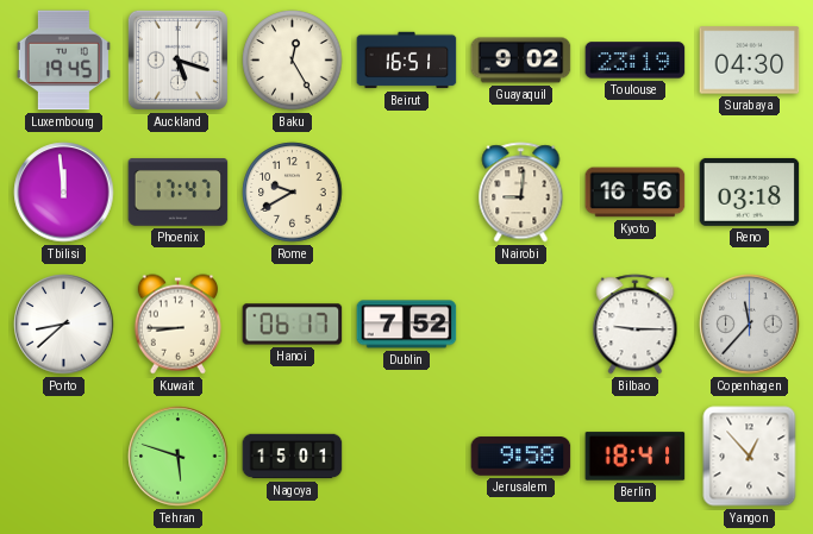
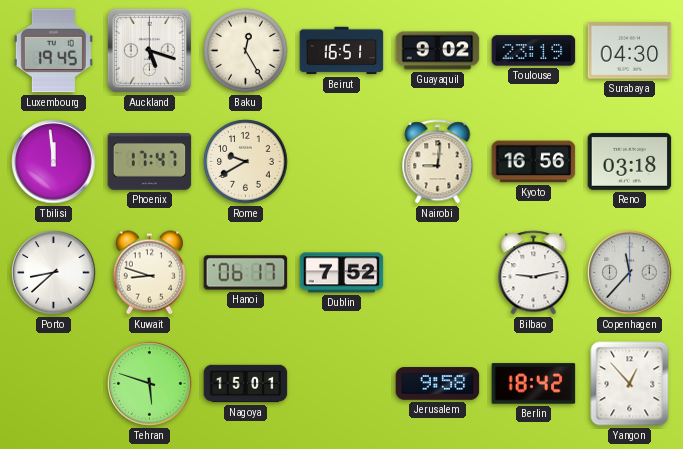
Kuwait: 8:45 -> 8:48
Bilbao: 9:15 -> 9:13
Berlin: 18:41 -> 18:42
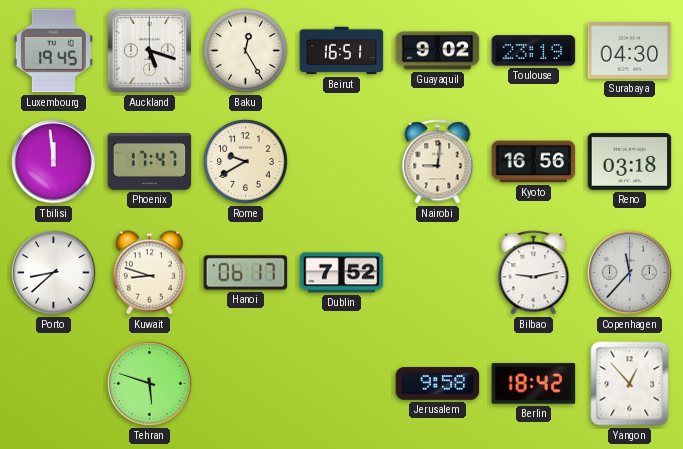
Nagoya: 15:01 -> none
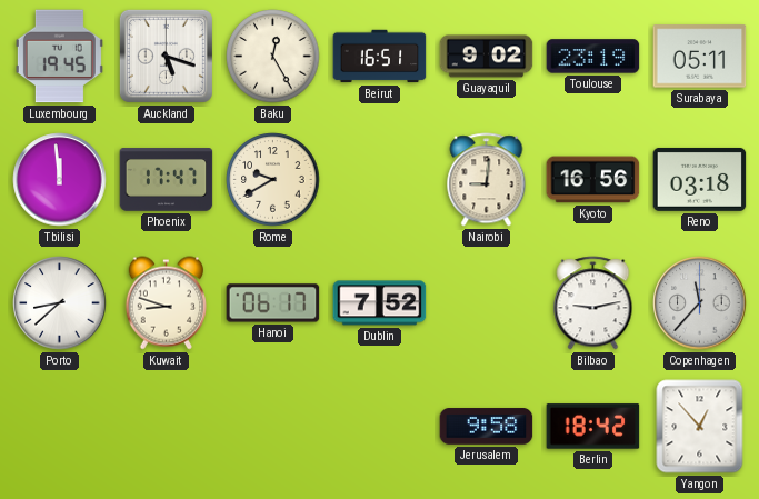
Surabaya: 04:30 -> 05:11
Tehran: 5:48 -> none
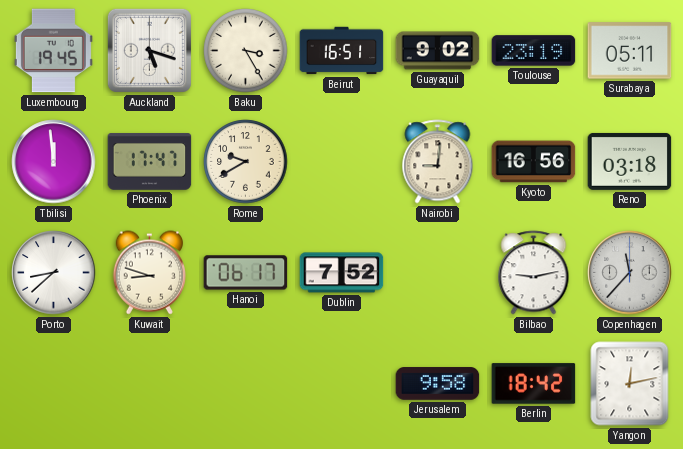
Baku: 12:25 -> 3:25
Yangon: 12:53 -> 12:13
